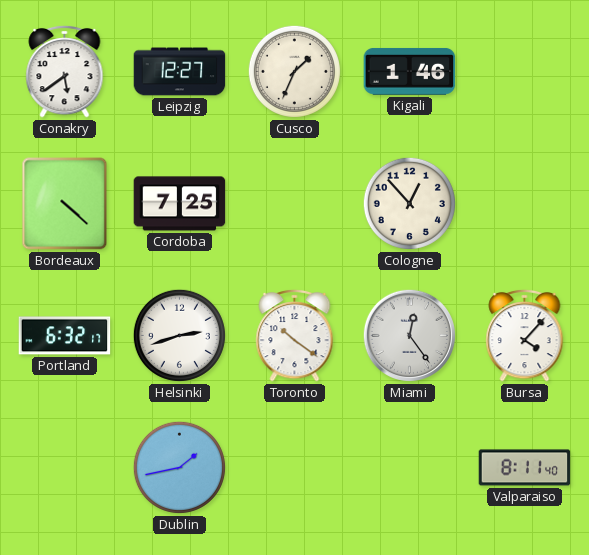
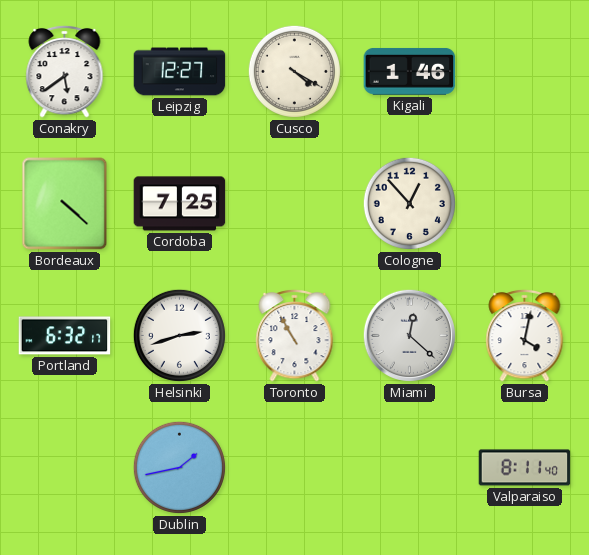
Cusco: 1:34 -> 4:20
Toronto: 10:21 -> 10:55
Miami: 12:24 -> 12:22
Bursa: 4:07 -> 4:02
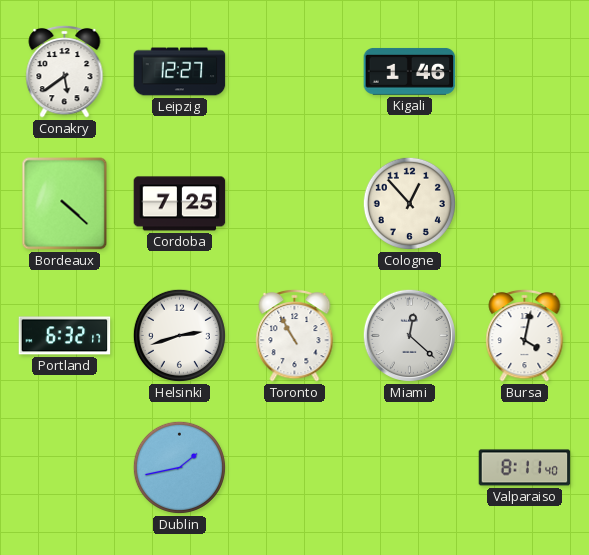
Cusco: 4:20 -> none
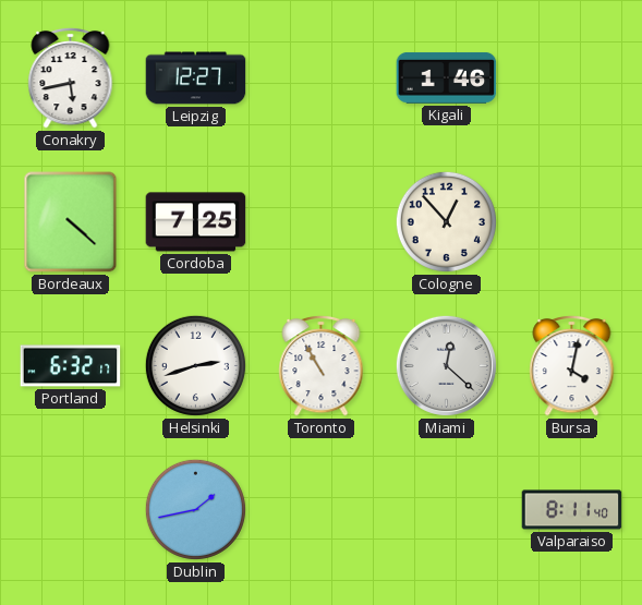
Conakry: 5:39 -> 5:43
